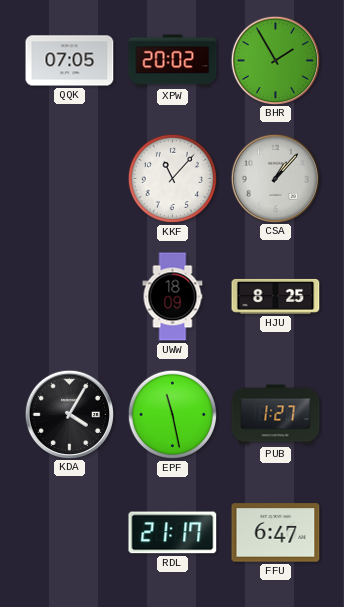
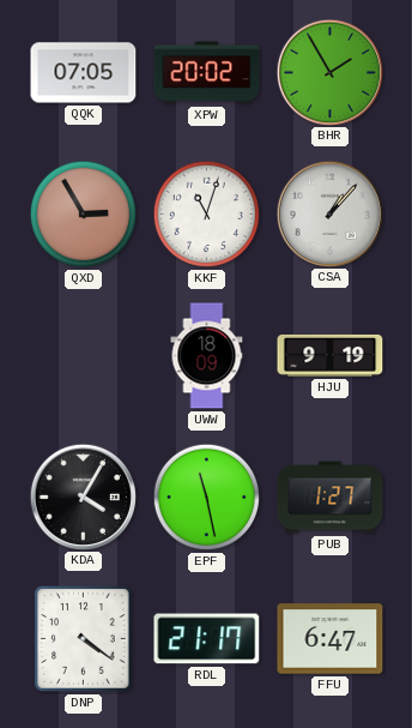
QXD: none -> 2:55
KKF: 11:07 -> 11:03
HJU: 8:25 -> 9:19
DNP: none -> 4:21
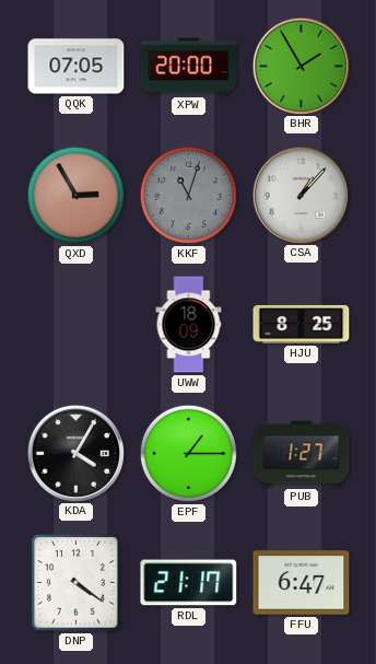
XPW: 20:02 -> 20:00
KKF dial: white -> grey
HJU: 9:19 -> 8:25
EPF: 11:28 -> 1:15
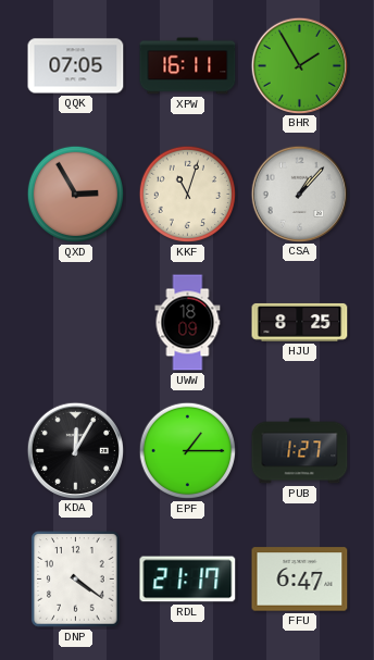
XPW: 20:00 -> 16:11
KKF dial: grey -> cream
KDA: 4:05 -> 12:05
